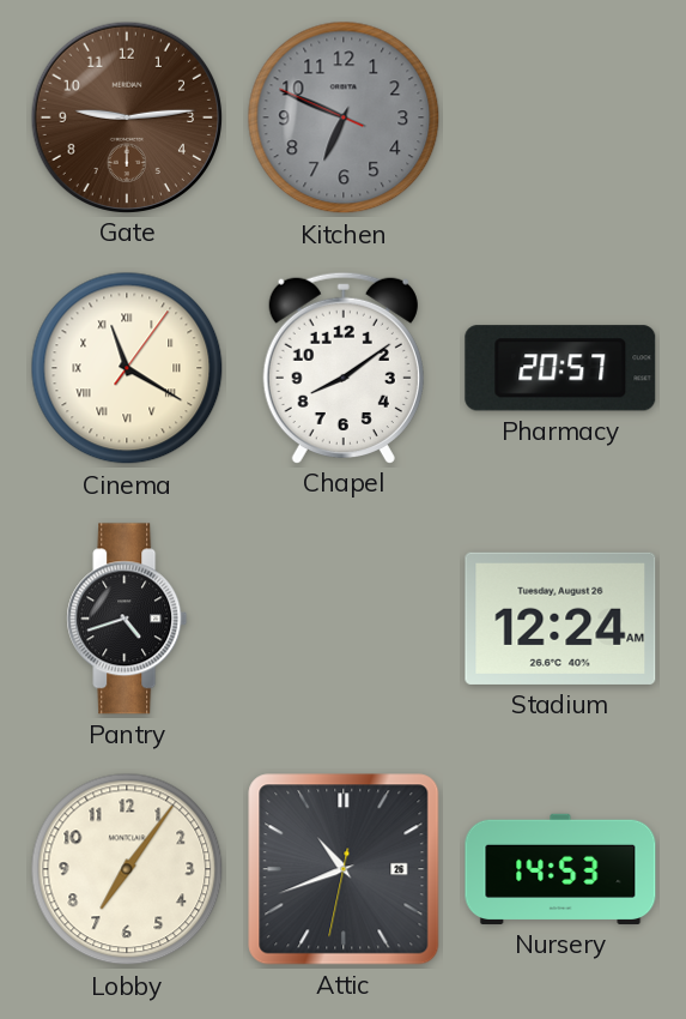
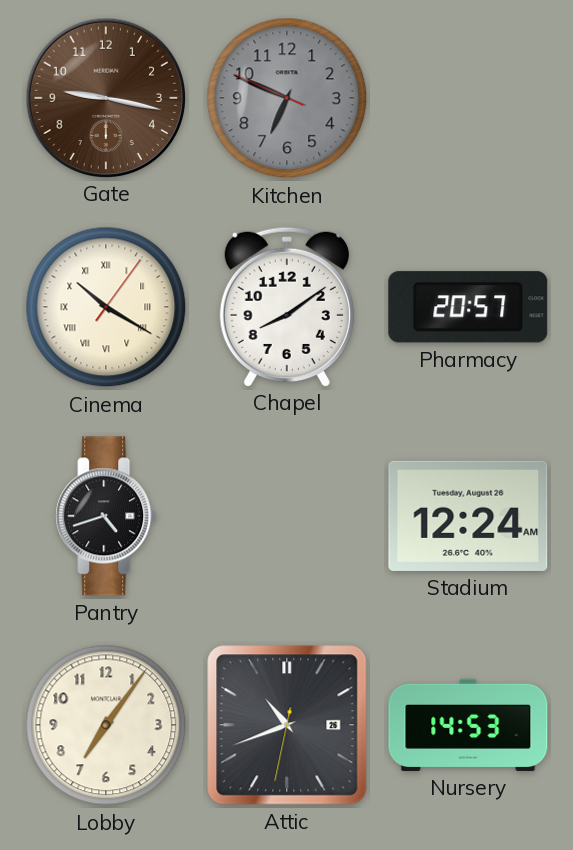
Gate: 9:14 -> 9:17
Cinema: 11:20 -> 10:20
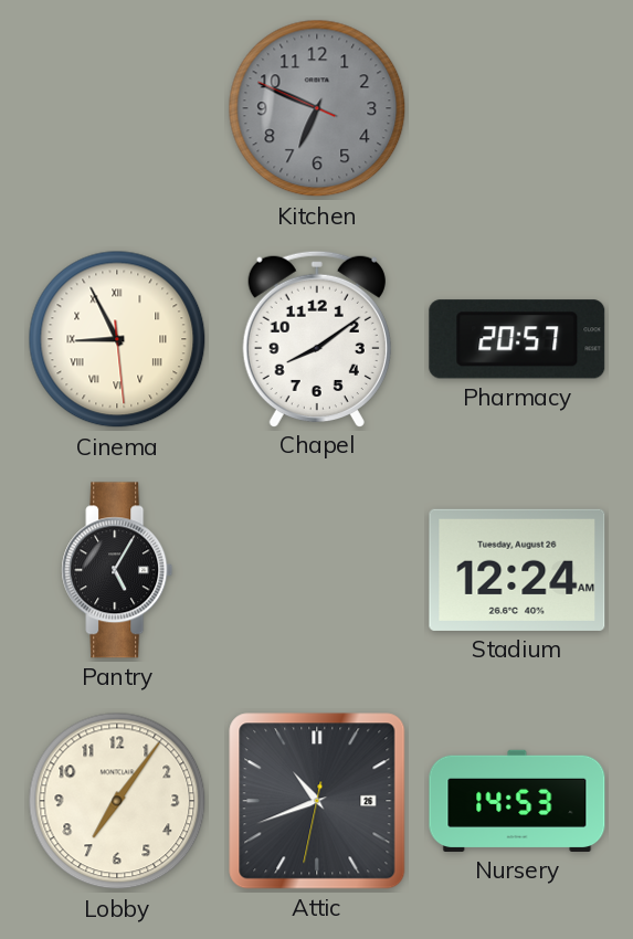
Gate: 9:17 -> none
Cinema: 10:20 -> 8:55
Pantry: 4:42 -> 5:05
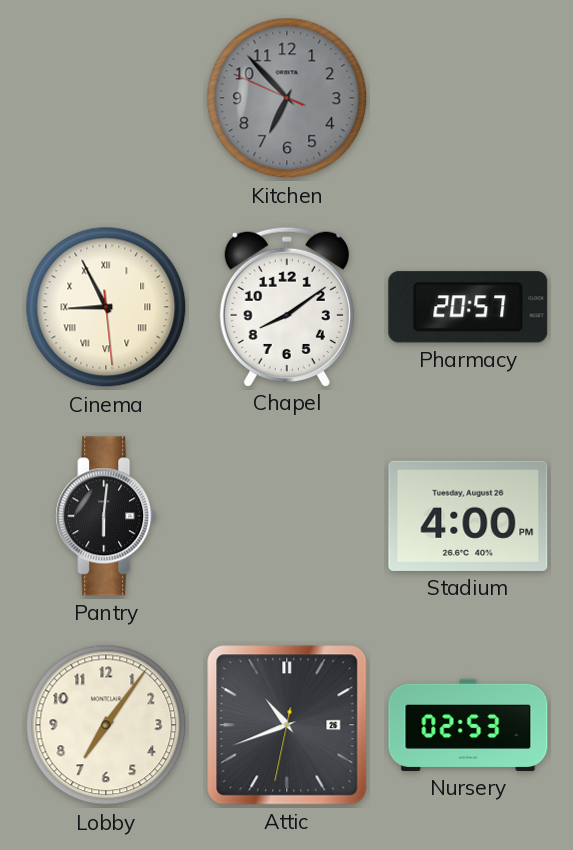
Kitchen: 6:48 -> 6:52
Pantry: 5:05 -> 6:01
Stadium: 12:24 -> 4:00
Nursery: 14:53 -> 02:53
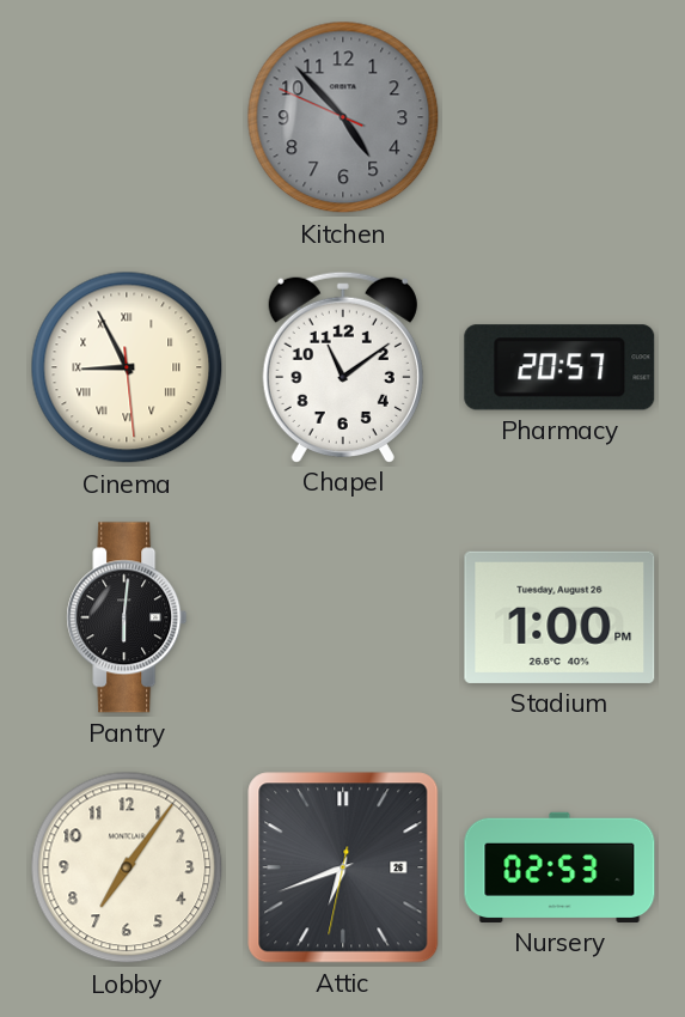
Kitchen: 6:52 -> 4:52
Chapel: 8:09 -> 11:09
Stadium: 4:00 -> 1:00
Attic: 10:41 -> 6:41
